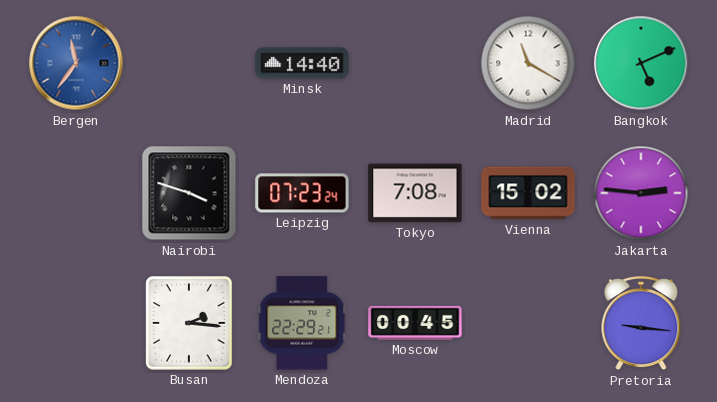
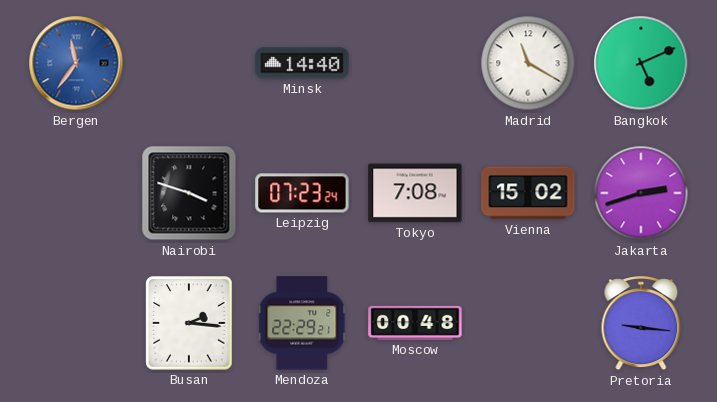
Jakarta: 2:46 -> 2:42
Moscow: 00:45 -> 00:48
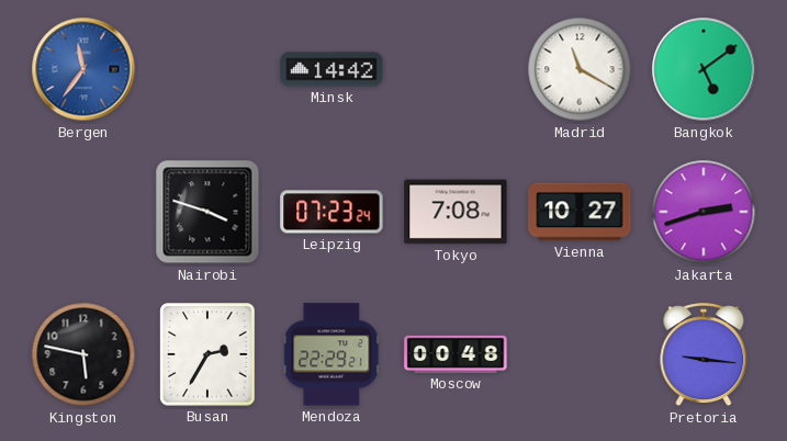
Minsk: 14:40 -> 14:42
Bangkok: 5:11 -> 5:09
Vienna: 15:02 -> 10:27
Kingston: none -> 5:47
Busan: 2:16 -> 2:35
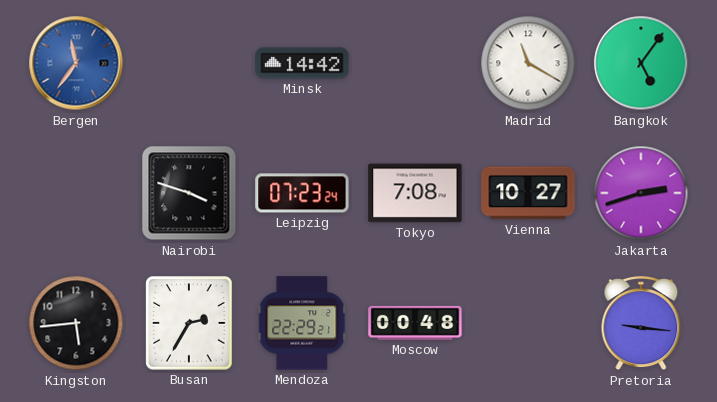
Bangkok: 5:09 -> 5:06
Kingston: 5:47 -> 5:44
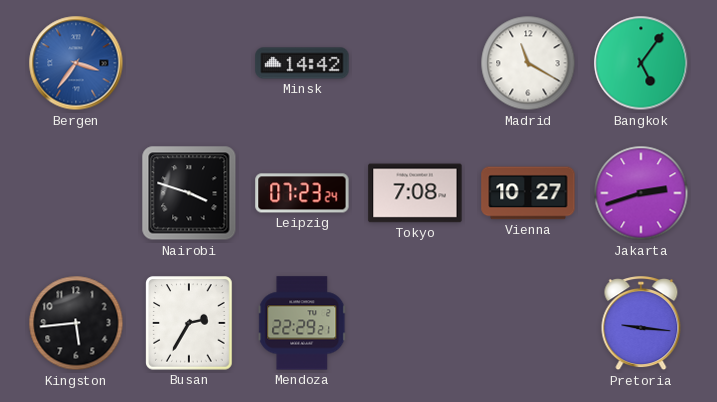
Bergen: 11:36 -> 3:36
Moscow: 00:48 -> none
